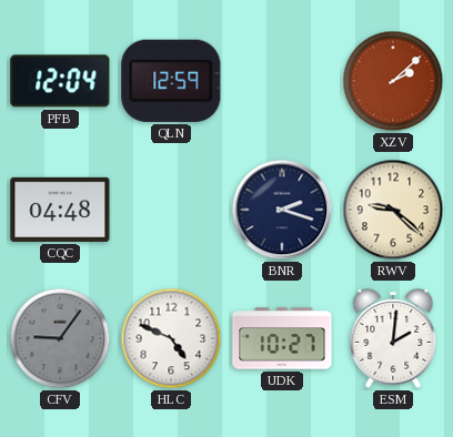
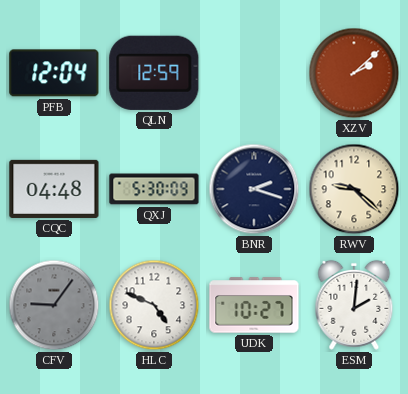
QXJ: none -> 5:30
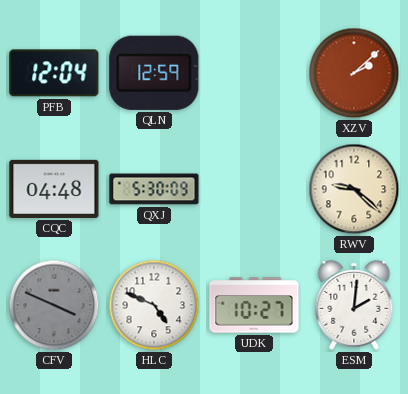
BNR: 2:18 -> none
CFV: 9:06 -> 3:49
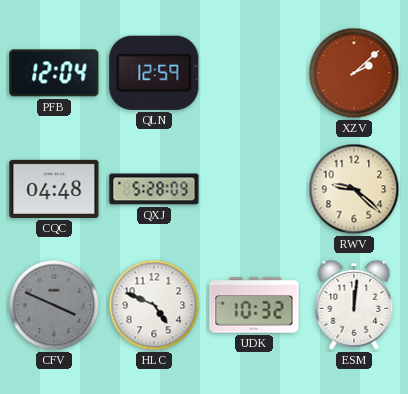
QXJ: 5:30 -> 5:28
UDK: 10:27 -> 10:32
ESM: 2:01 -> 12:01
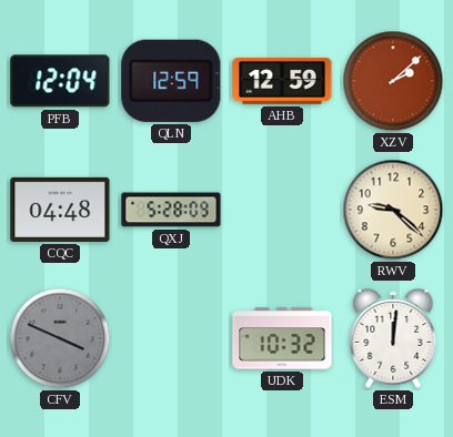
AHB: none -> 12:59
HLC: 4:49 -> none
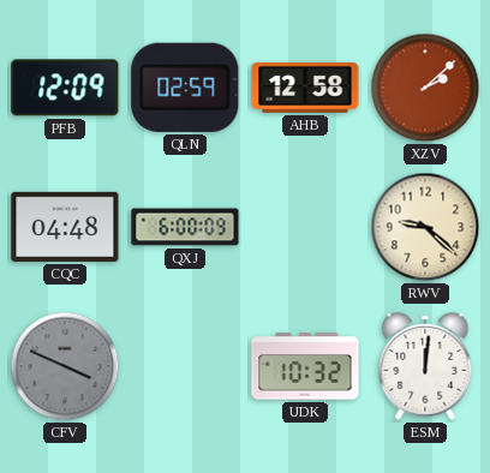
PFB: 12:04 -> 12:09
QLN: 12:59 -> 02:59
AHB: 12:59 -> 12:58
QXJ: 5:28 -> 6:00
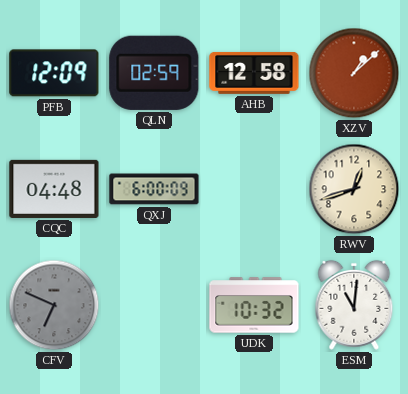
XZV: 2:08 -> 1:08
RWV: 9:22 -> 12:42
CFV: 3:49 -> 6:49
ESM: 12:01 -> 11:01
